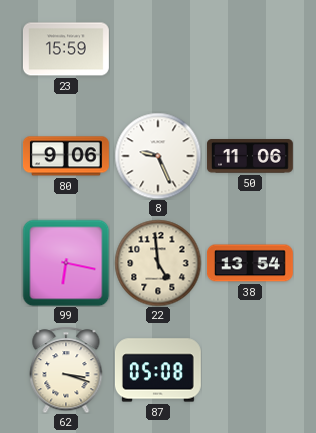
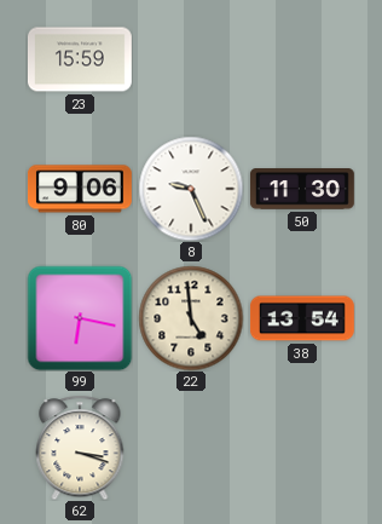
50: 11:06 -> 11:30
87: 05:08 -> none
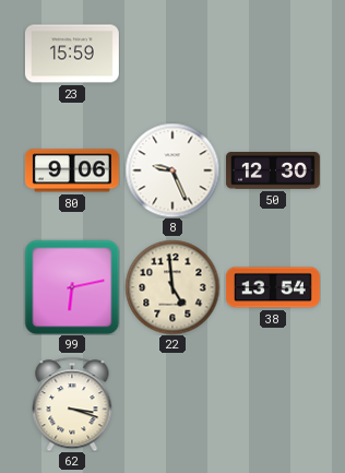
50: 11:30 -> 12:30
99: 6:17 -> 6:13
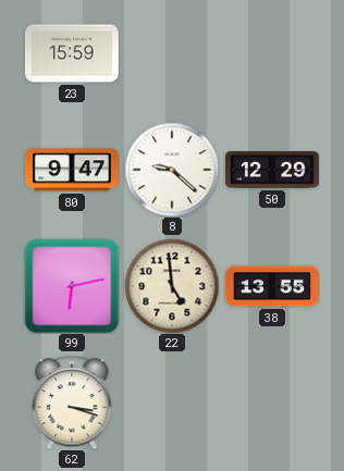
80: 9:06 -> 9:47
8: 9:26 -> 9:22
50: 12:30 -> 12:29
38: 13:54 -> 13:55
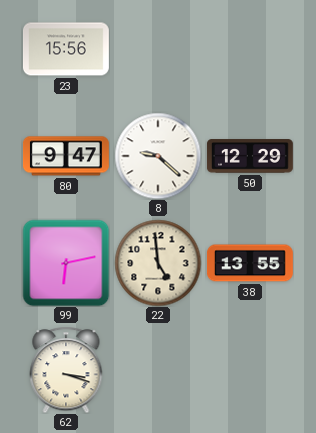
23: 15:59 -> 15:56
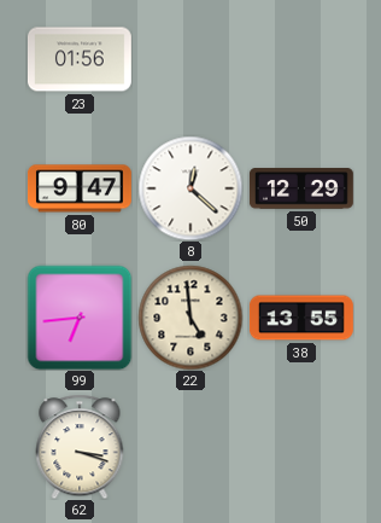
23: 15:56 -> 01:56
8: 9:22 -> 12:22
99: 6:13 -> 6:44
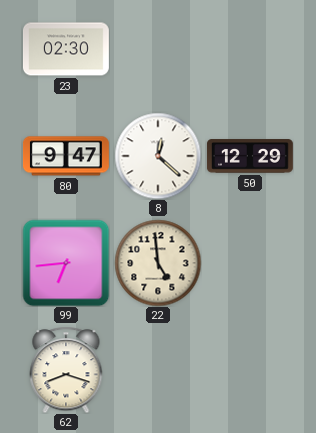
23: 01:56 -> 02:30
38: 13:55 -> none
62: 3:18 -> 8:18
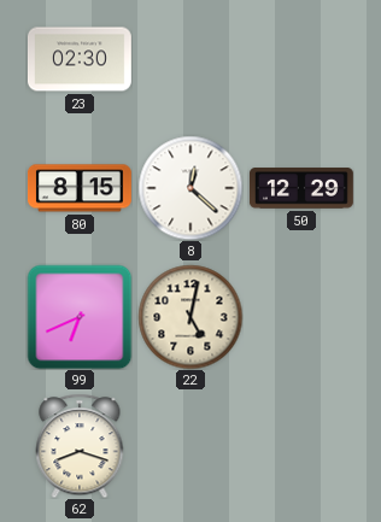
80: 9:47 -> 8:15
99: 6:44 -> 6:41
22: 4:59 -> 5:02
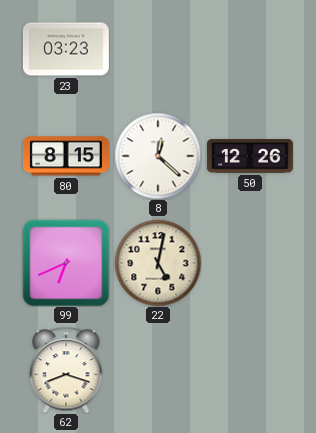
23: 02:30 -> 03:23
50: 12:29 -> 12:26
